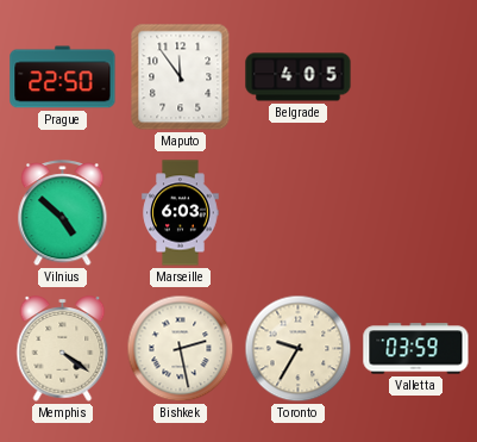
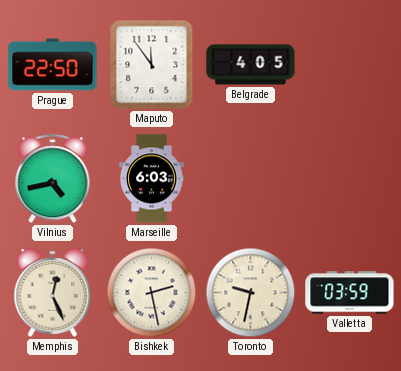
Vilnius: 4:52 -> 4:43
Memphis: 4:21 -> 12:26
Toronto: 9:35 -> 9:32
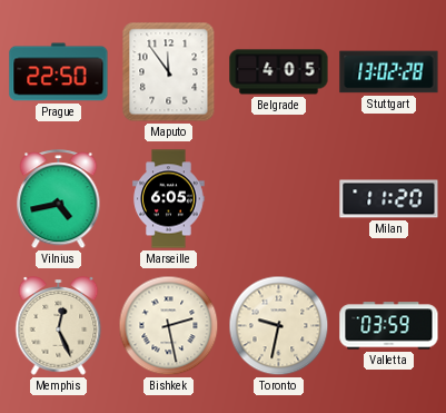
Stuttgart: none -> 13:02
Marseille: 6:03 -> 6:05
Milan: none -> 11:20
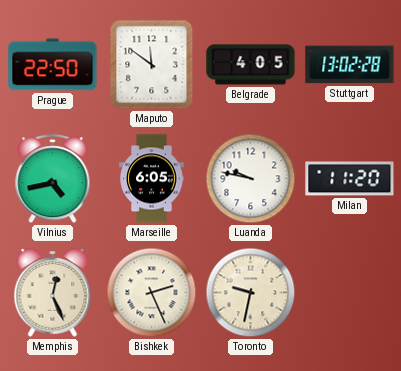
Maputo: 11:54 -> 11:51
Luanda: none -> 9:47
Bishkek: 2:28 -> 2:26
Valletta: 03:59 -> none
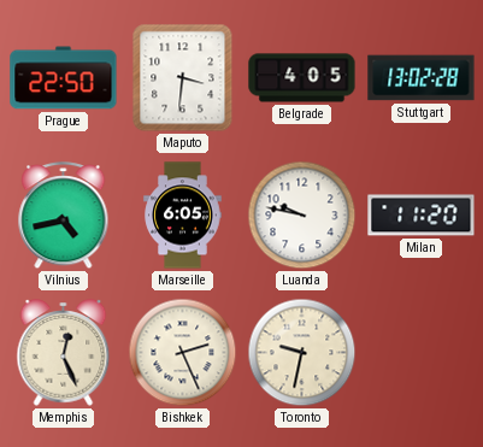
Maputo: 11:51 -> 3:31
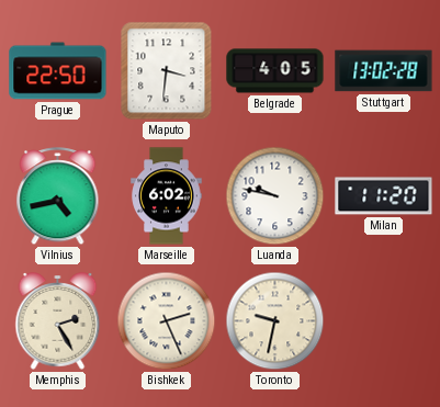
Marseille: 6:05 -> 6:02
Memphis: 12:26 -> 2:25
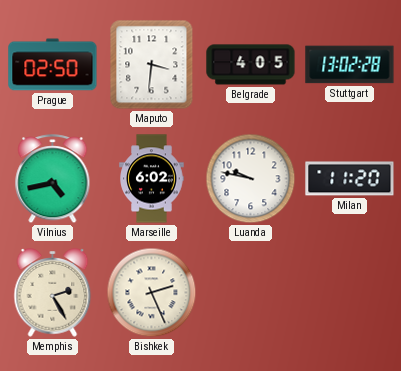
Prague: 22:50 -> 02:50
Toronto: 9:32 -> none
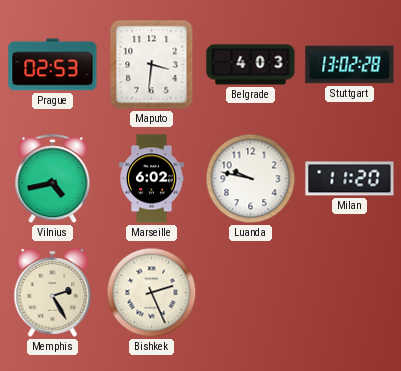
Prague: 02:50 -> 02:53
Belgrade: 4:05 -> 4:03
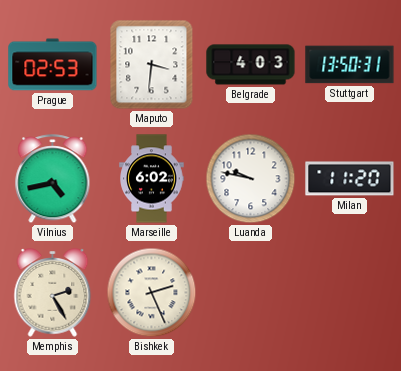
Stuttgart: 13:02 -> 13:50
